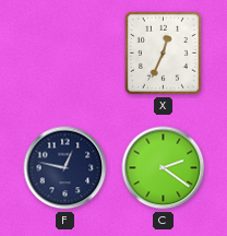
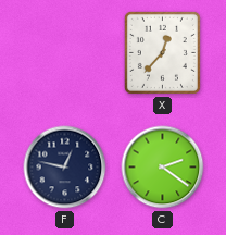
X: 12:34 -> 12:37
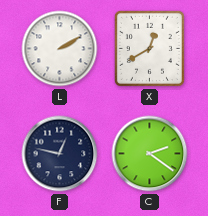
L: none -> 2:10
X: 12:37 -> 12:40
